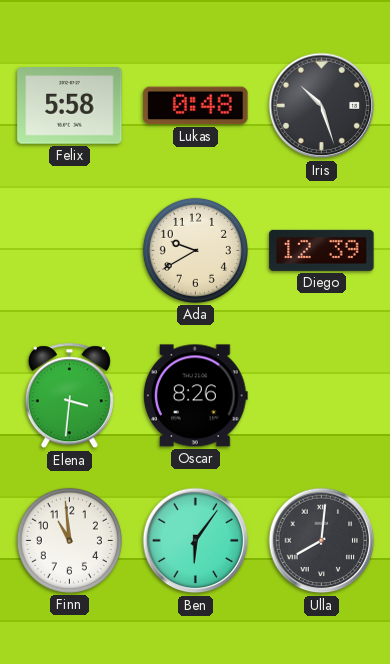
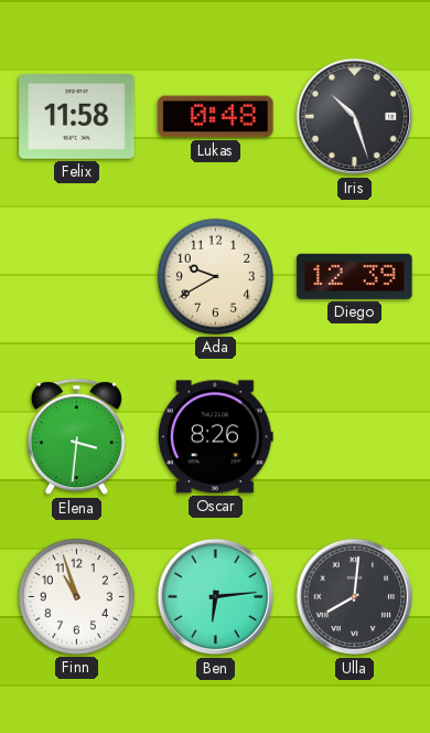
Felix: 5:58 -> 11:58
Finn: 10:59 -> 10:57
Ben: 6:06 -> 6:14
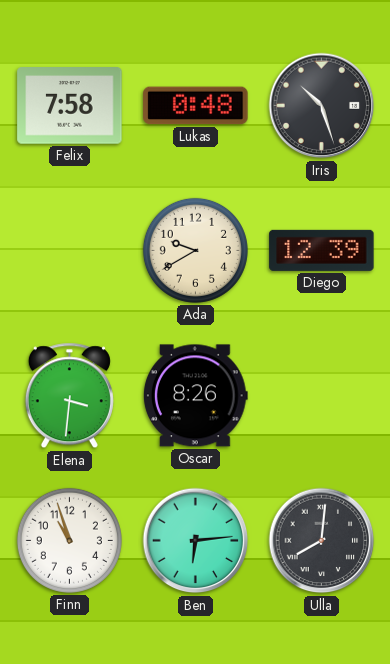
Felix: 11:58 -> 7:58
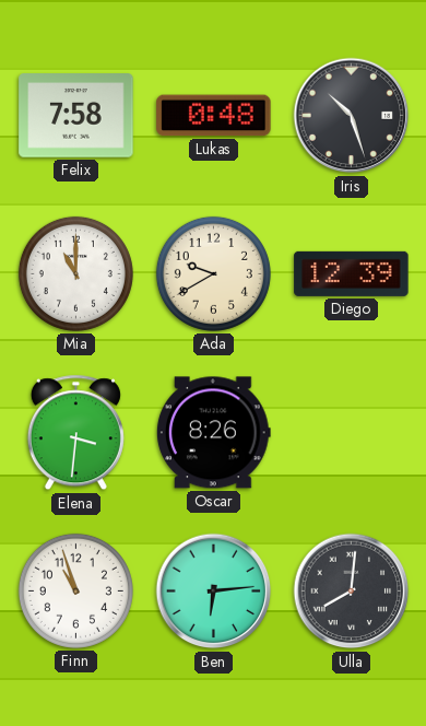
Mia: none -> 11:00
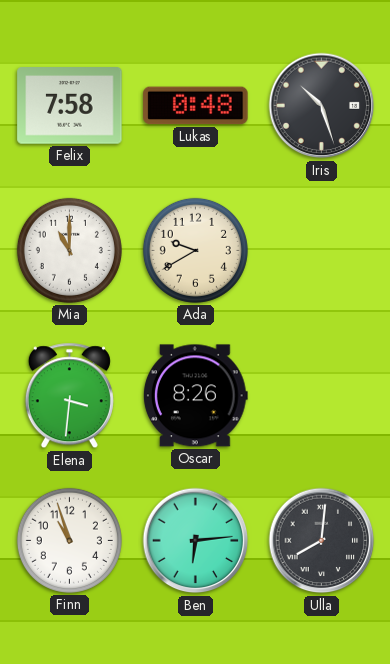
Diego: 12:39 -> none
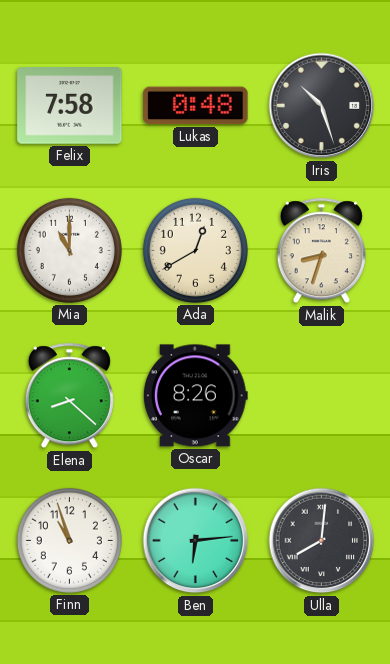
Ada: 9:40 -> 12:40
Malik: none -> 8:33
Elena: 3:31 -> 8:22
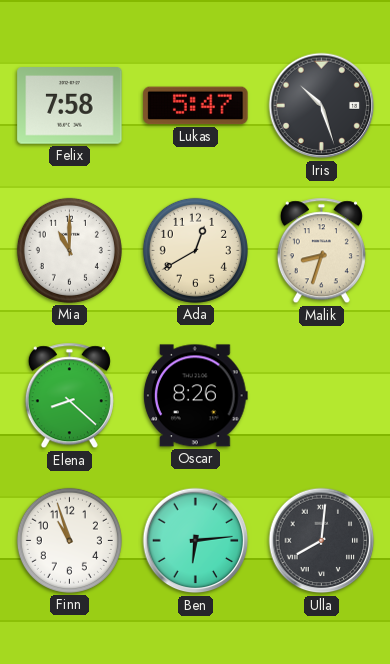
Lukas: 0:48 -> 5:47
